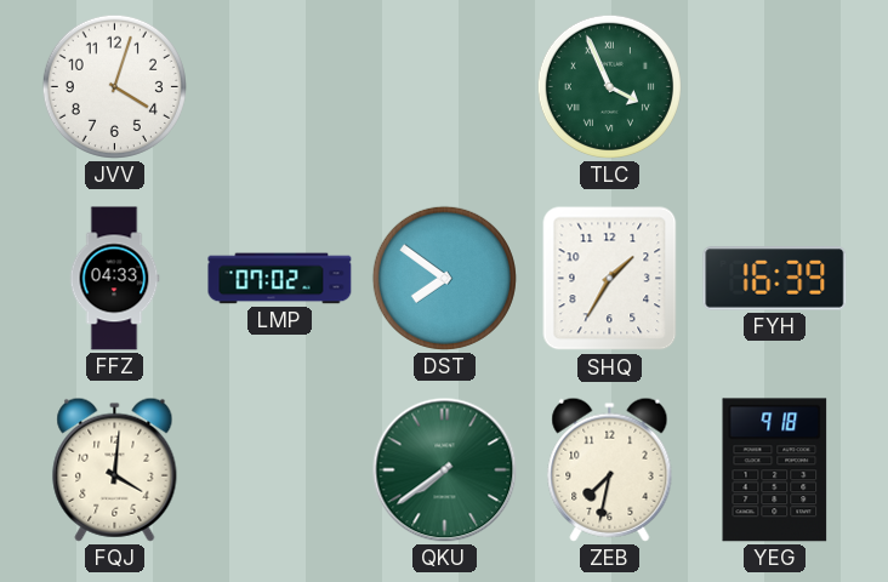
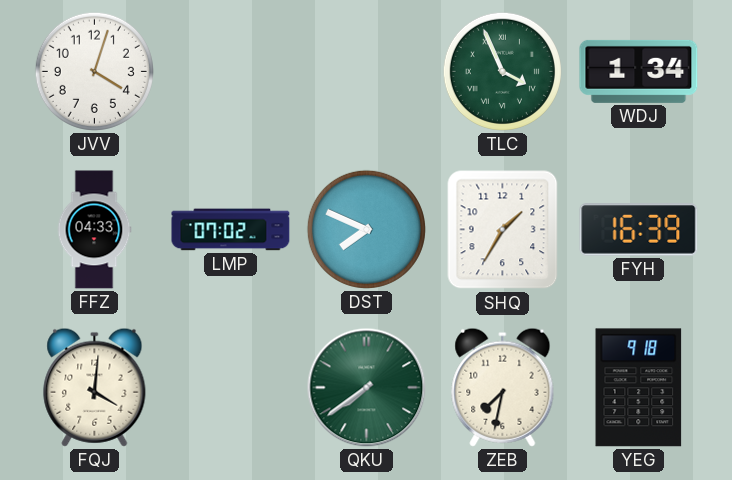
WDJ: none -> 1:34
DST: 7:51 -> 7:49
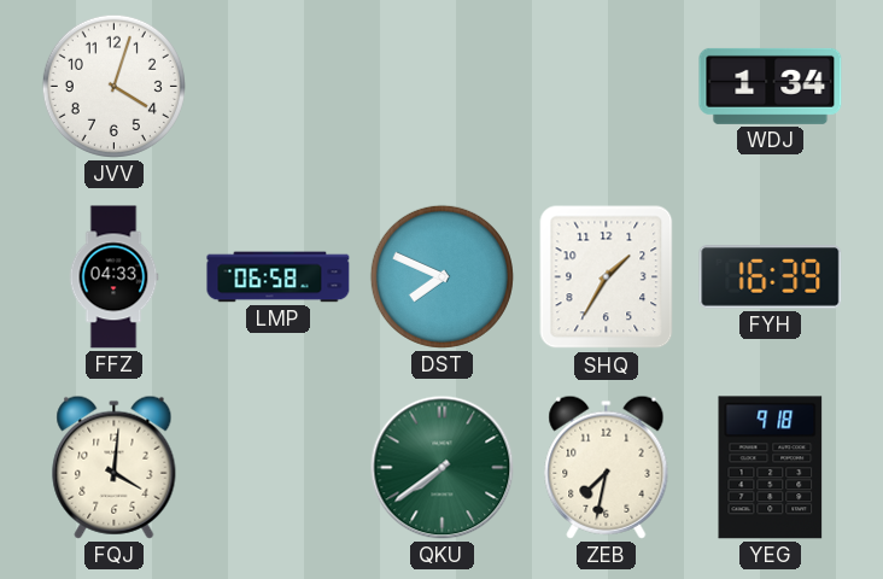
TLC: 3:56 -> none
LMP: 07:02 -> 06:58
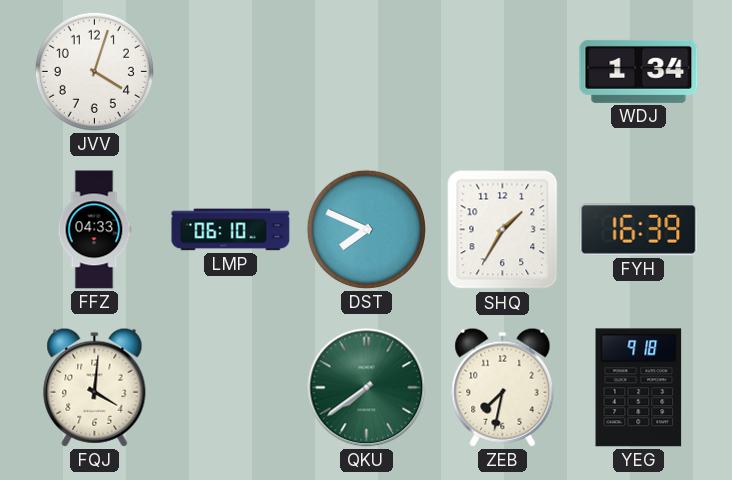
LMP: 06:58 -> 06:10
